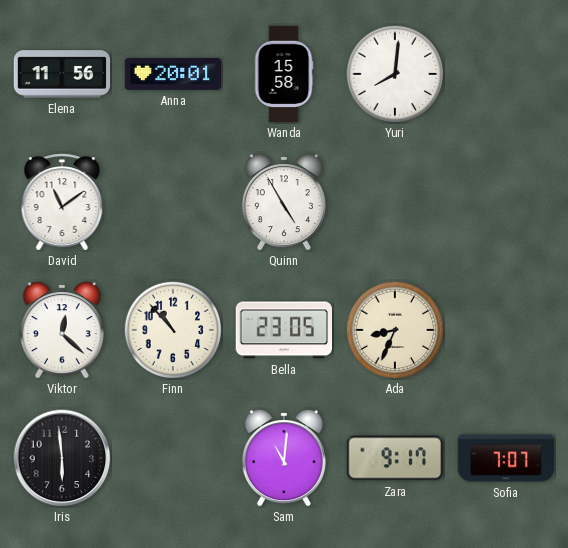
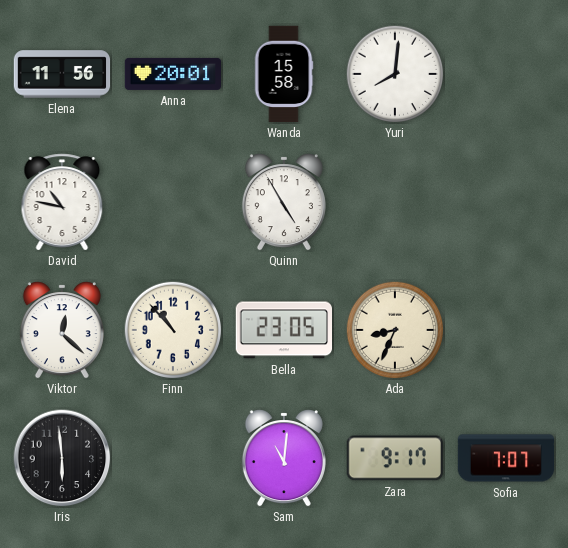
David: 11:09 -> 10:47
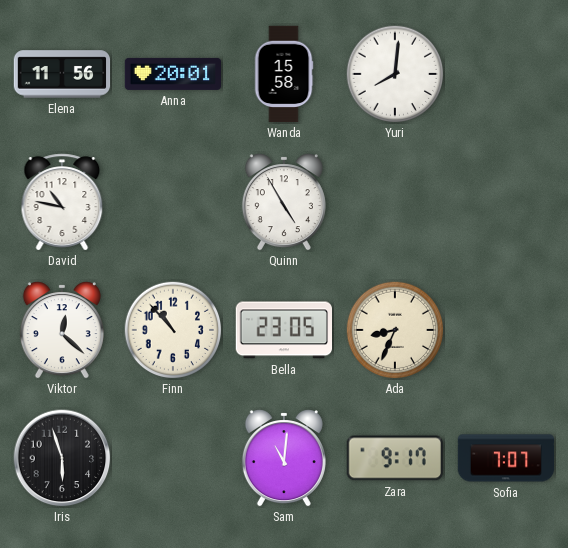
Iris: 5:59 -> 5:57
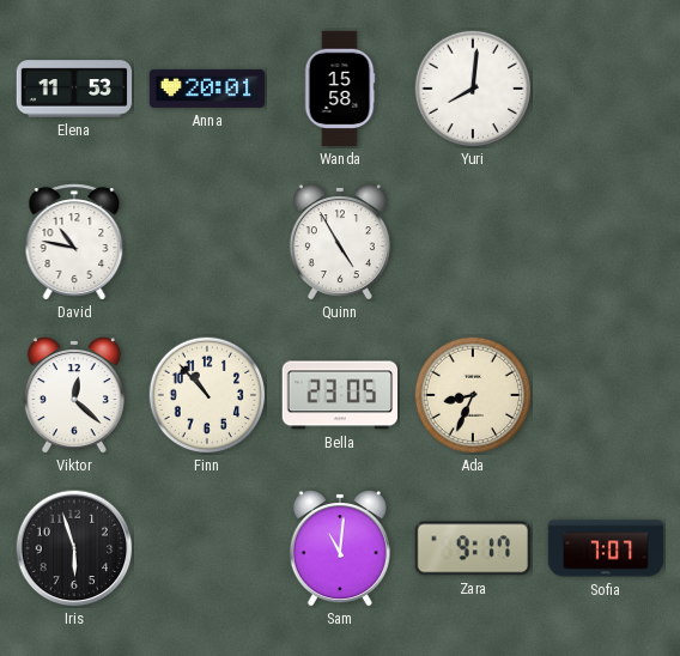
Elena: 11:56 -> 11:53
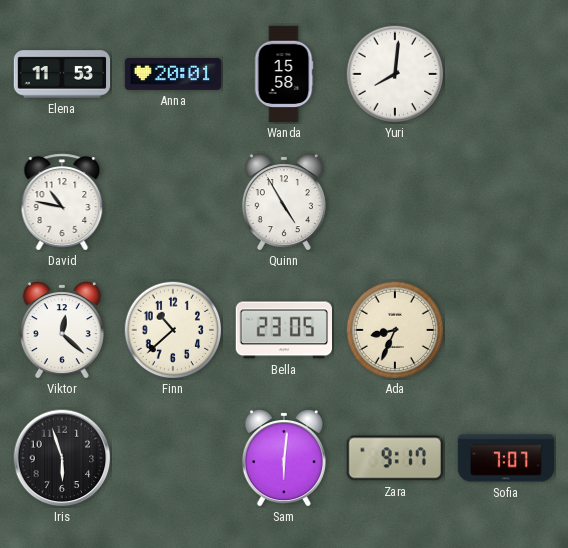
Finn: 10:53 -> 10:38
Sam: 11:01 -> 6:01
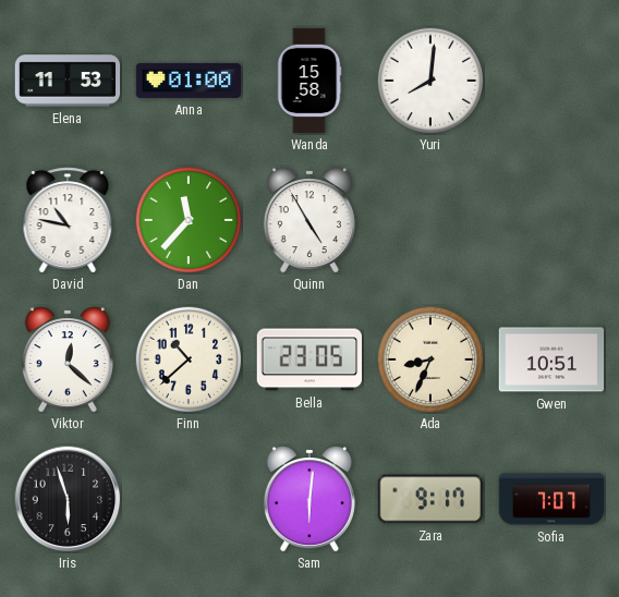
Anna: 20:01 -> 01:00
Dan: none -> 11:37
Gwen: none -> 10:51
